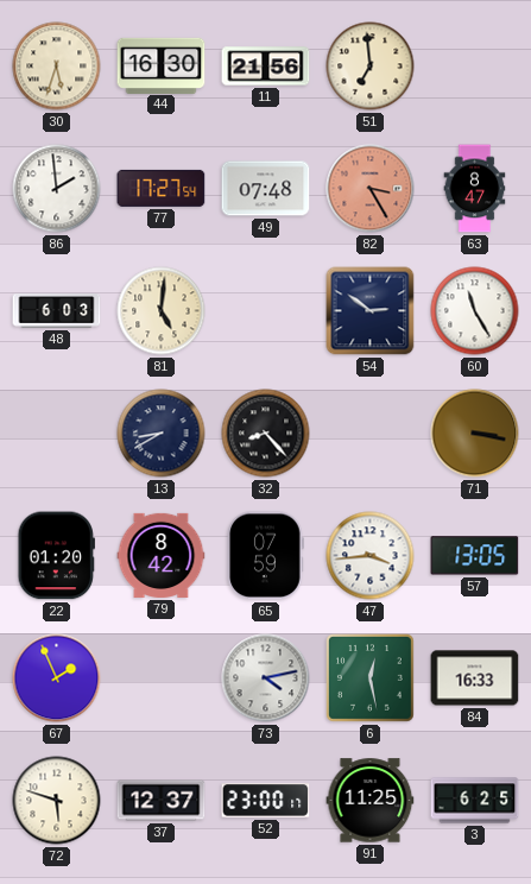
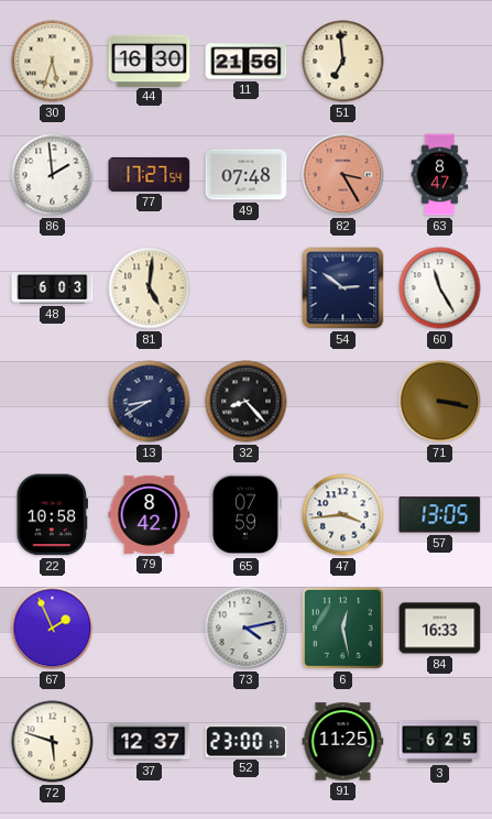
22: 01:20 -> 10:58
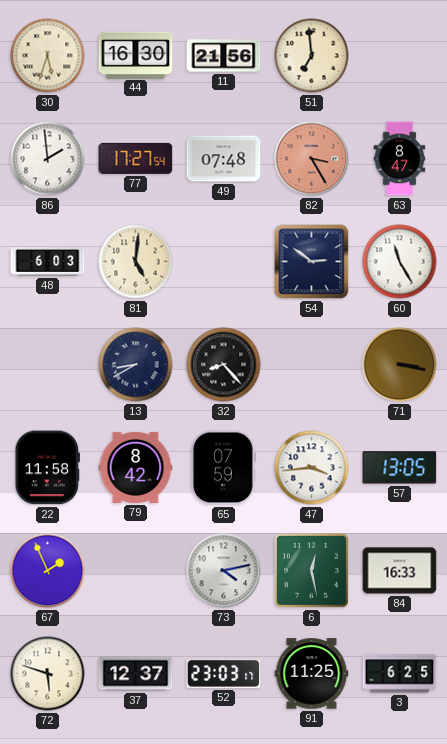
22: 10:58 -> 11:58
52: 23:00 -> 23:03
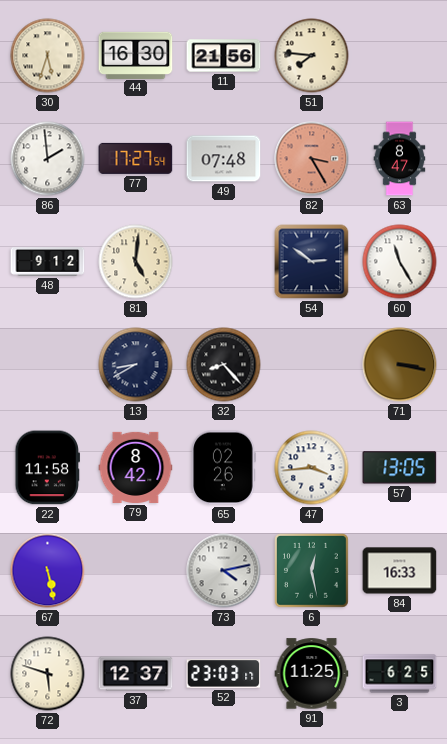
51: 6:59 -> 7:46
48: 6:03 -> 9:12
65: 07:59 -> 02:26
67: 1:56 -> 5:28
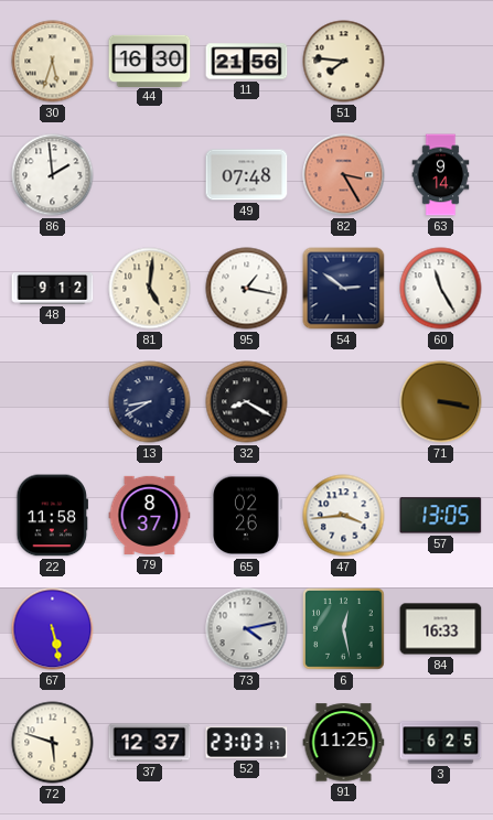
77: 17:27 -> none
63: 8:47 -> 9:14
95: none -> 1:17
32: 8:23 -> 8:20
79: 8:42 -> 8:37
